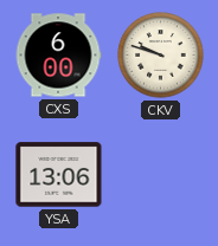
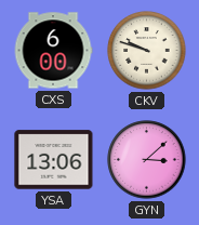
GYN: none -> 3:08
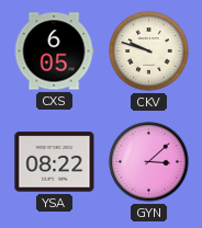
CXS: 6:00 -> 6:05
YSA: 13:06 -> 08:22
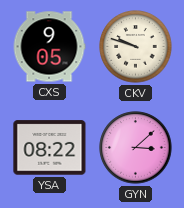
CXS: 6:05 -> 9:05
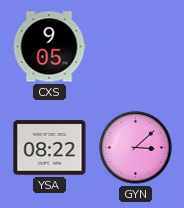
CKV: 9:48 -> none
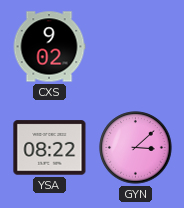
CXS: 9:05 -> 9:02
